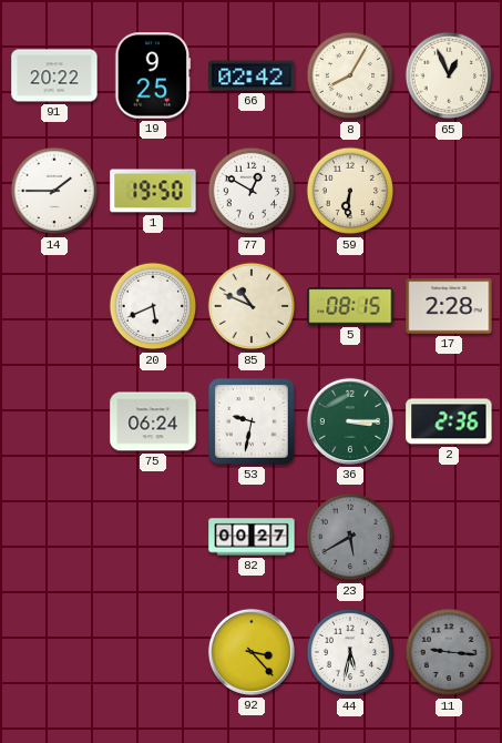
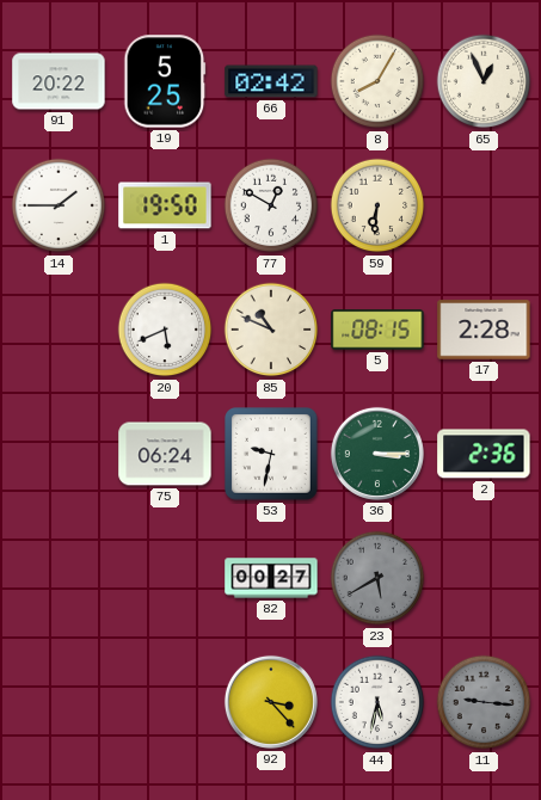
19: 9:25 -> 5:25
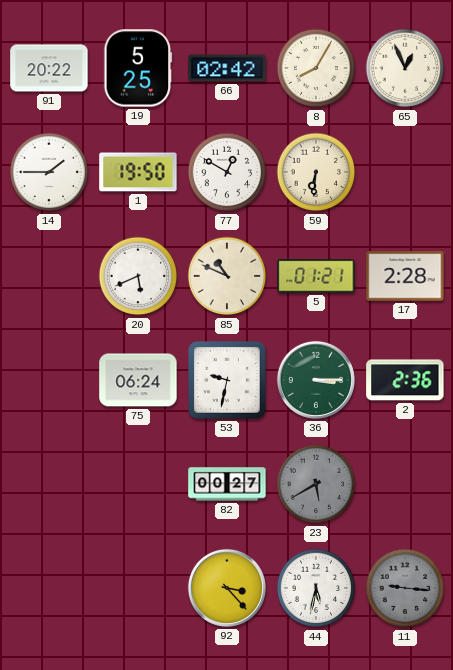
5: 08:15 -> 01:21
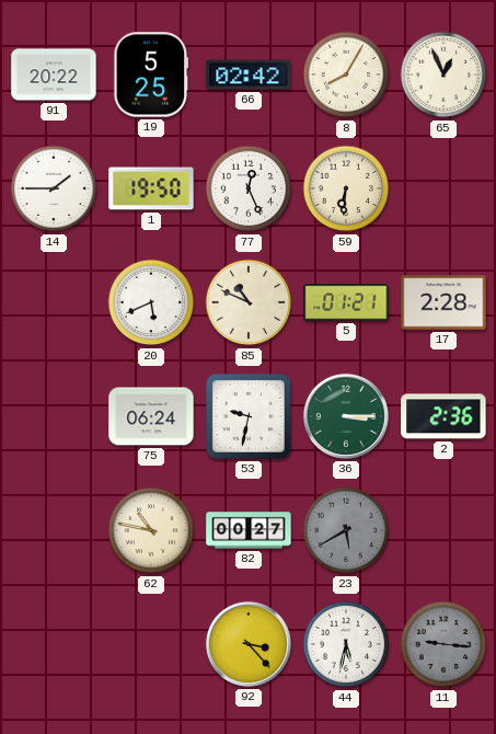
77: 12:50 -> 12:26
62: none -> 10:47
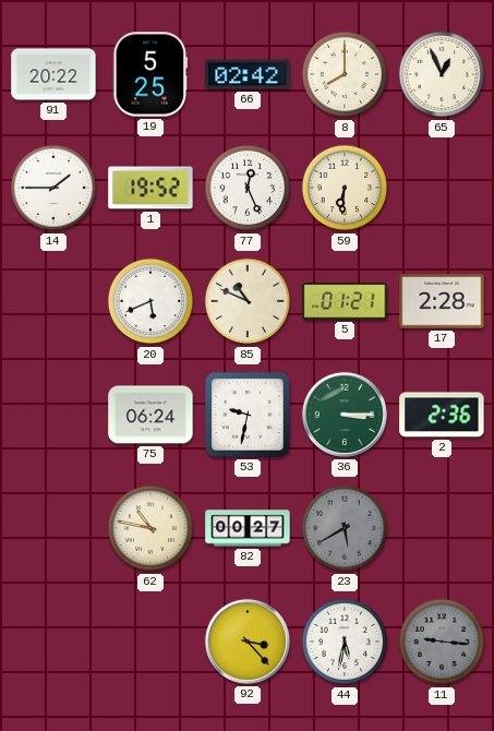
8: 8:05 -> 8:00
1: 19:50 -> 19:52
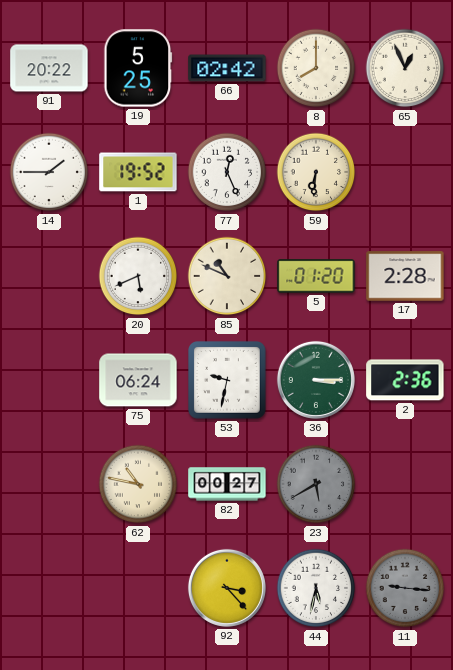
5: 01:21 -> 01:20
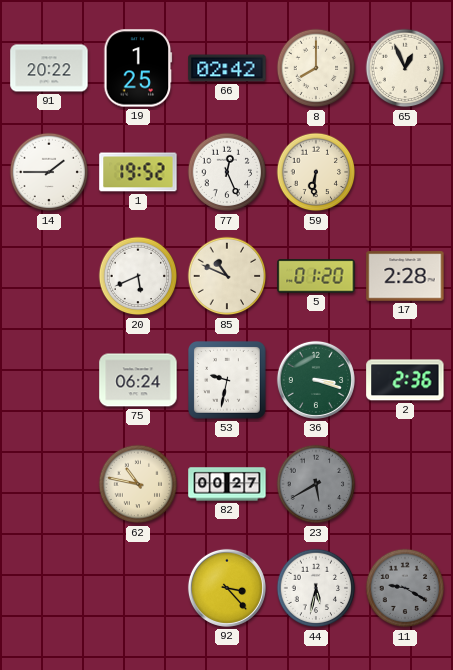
19: 5:25 -> 1:25
36: 3:15 -> 3:18
11: 9:16 -> 9:20
